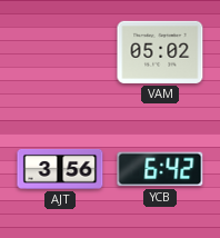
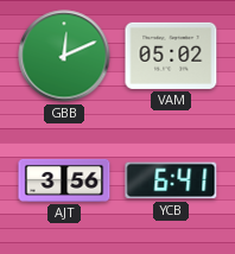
GBB: none -> 12:11
YCB: 6:42 -> 6:41
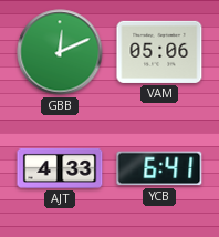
VAM: 05:02 -> 05:06
AJT: 3:56 -> 4:33
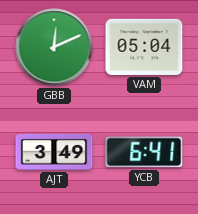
VAM: 05:06 -> 05:04
AJT: 4:33 -> 3:49
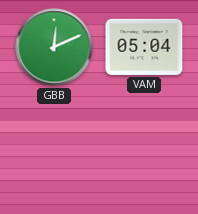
AJT: 3:49 -> none
YCB: 6:41 -> none
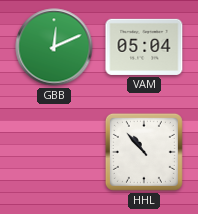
HHL: none -> 10:53
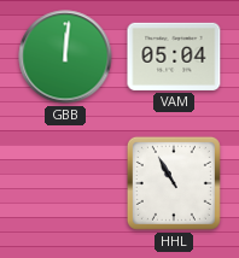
GBB: 12:11 -> 12:01
HHL: 10:53 -> 10:55
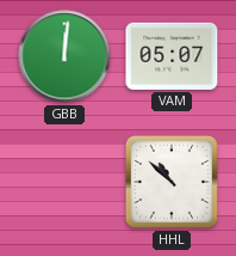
VAM: 05:04 -> 05:07
HHL: 10:55 -> 10:52
